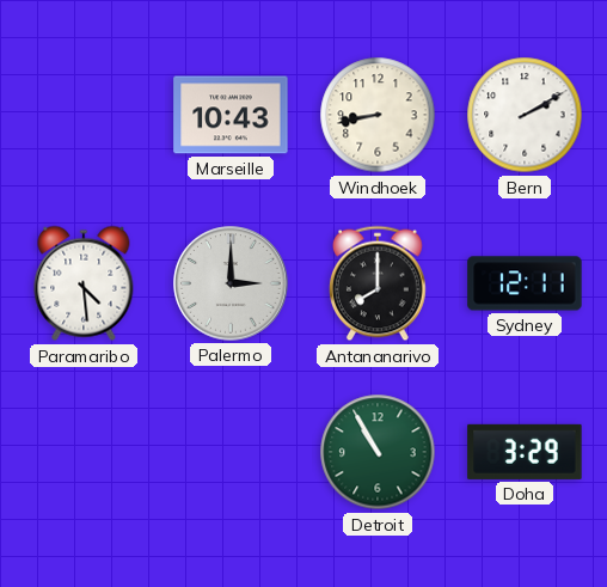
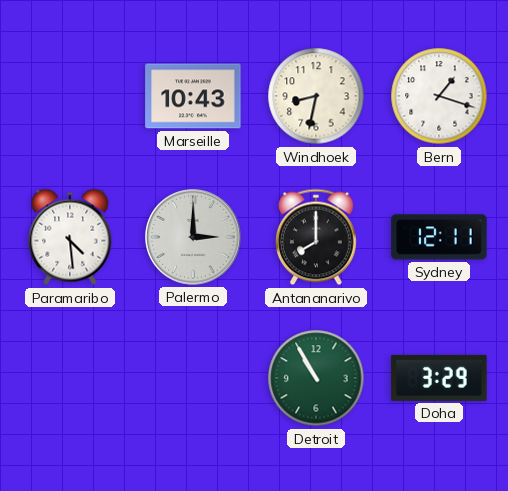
Windhoek: 8:43 -> 8:32
Bern: 2:10 -> 1:18
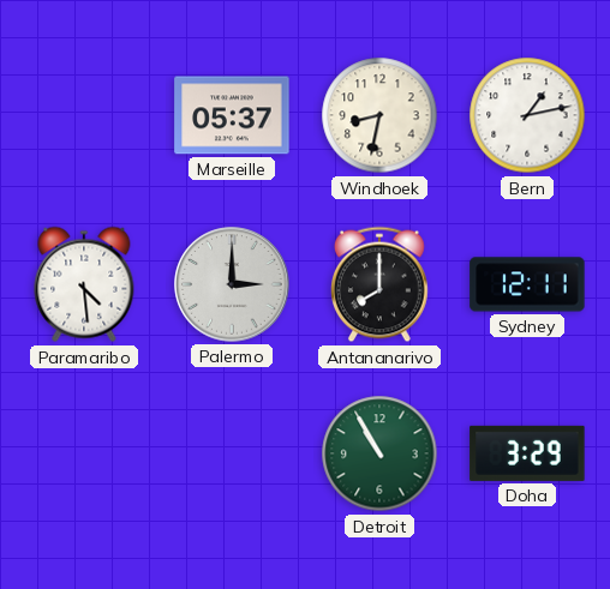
Marseille: 10:43 -> 05:37
Bern: 1:18 -> 1:13
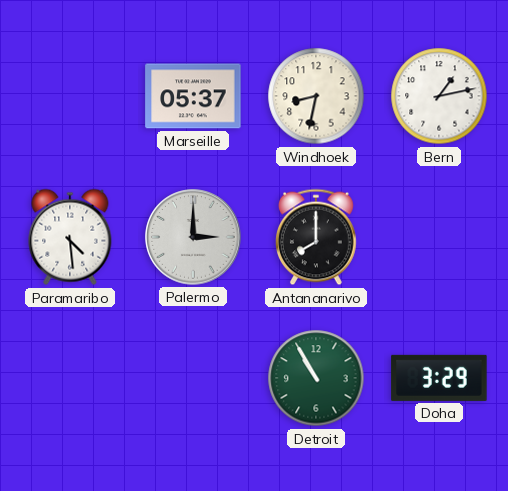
Sydney: 12:11 -> none
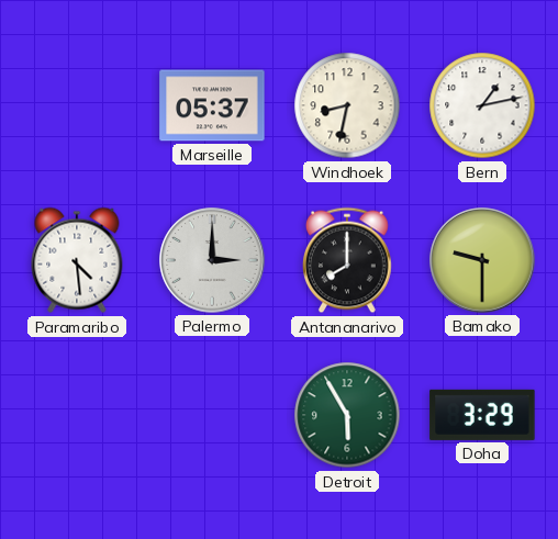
Bamako: none -> 9:30
Detroit: 10:55 -> 5:55
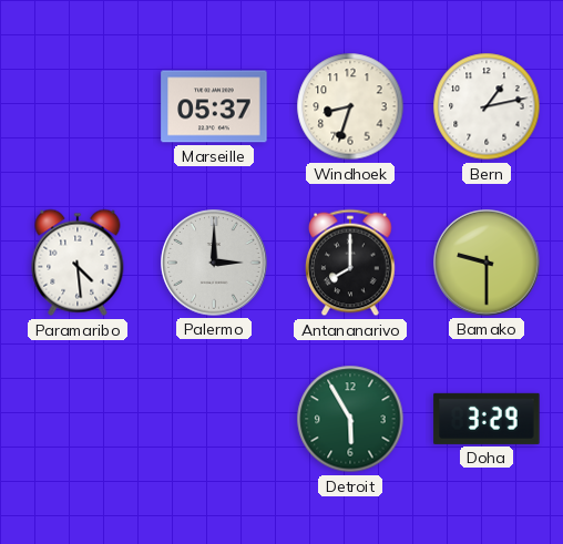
Windhoek: 8:32 -> 8:33
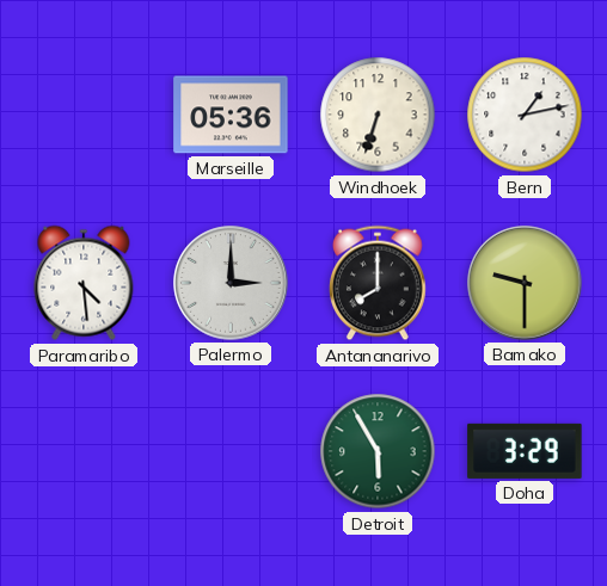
Marseille: 05:37 -> 05:36
Windhoek: 8:33 -> 6:33
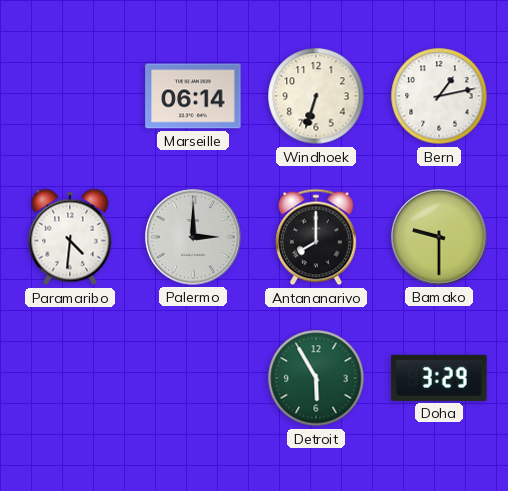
Marseille: 05:36 -> 06:14
Paramaribo: 4:29 -> 4:31
